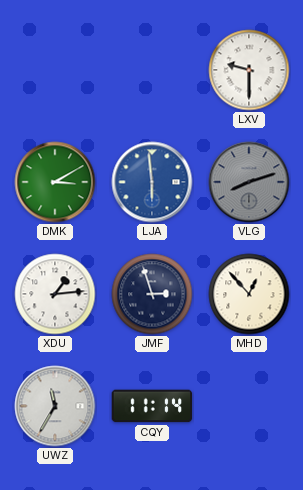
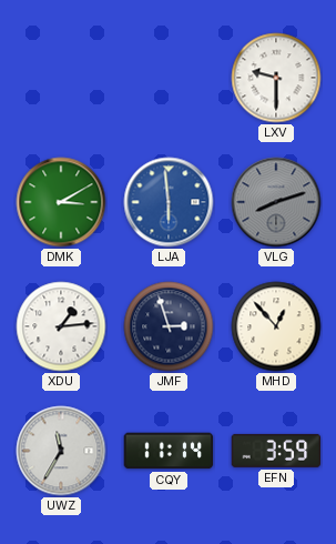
EFN: none -> 3:59
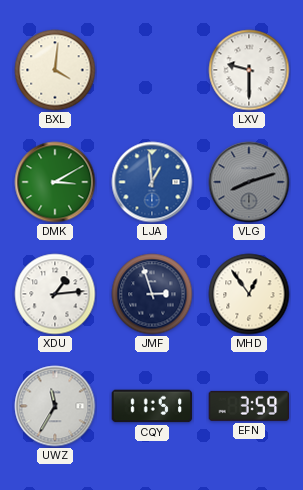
BXL: none -> 4:01
LJA: 5:59 -> 12:59
MHD: 12:53 -> 12:54
CQY: 11:14 -> 11:51
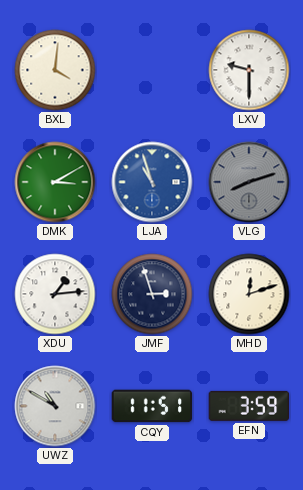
LJA: 12:59 -> 10:57
MHD: 12:54 -> 12:12
UWZ: 11:35 -> 10:50
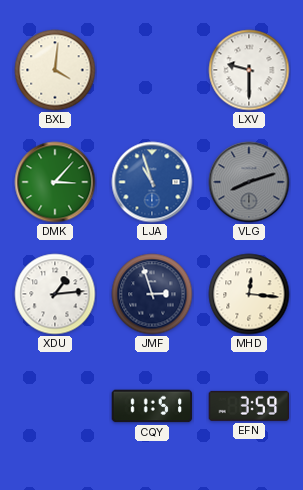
DMK: 3:10 -> 3:07
MHD: 12:12 -> 12:16
UWZ: 10:50 -> none
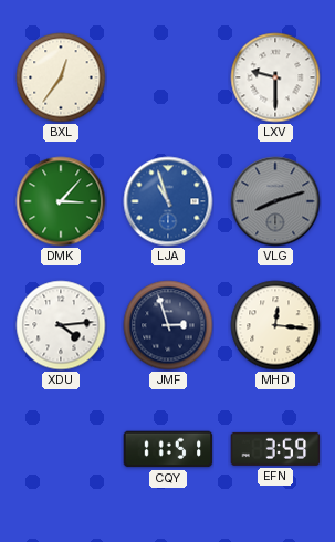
BXL: 4:01 -> 12:36
XDU: 1:14 -> 4:14
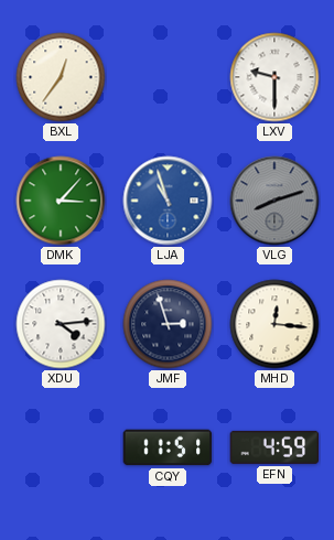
EFN: 3:59 -> 4:59
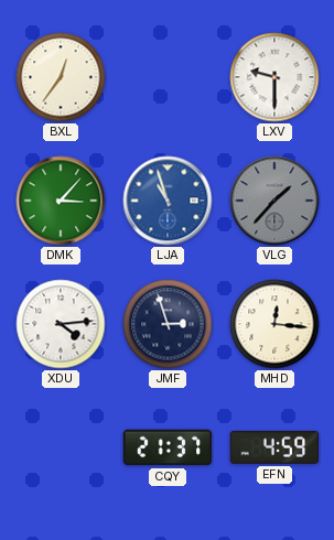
VLG: 8:12 -> 1:37
CQY: 11:51 -> 21:37
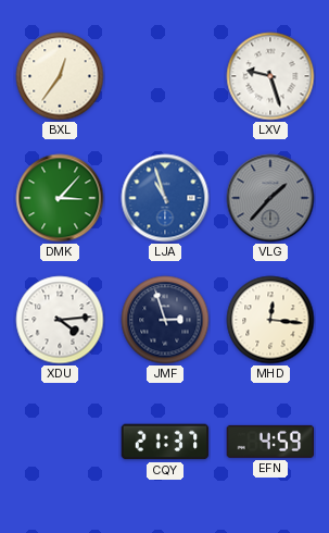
LXV: 9:30 -> 9:27
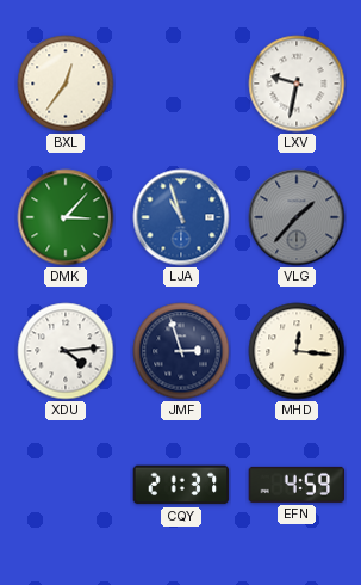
LXV: 9:27 -> 9:32
